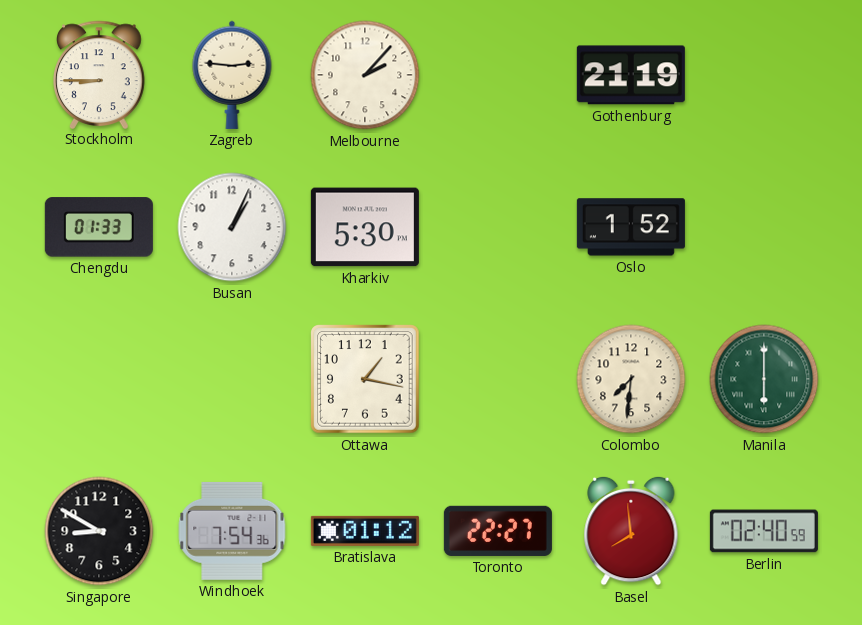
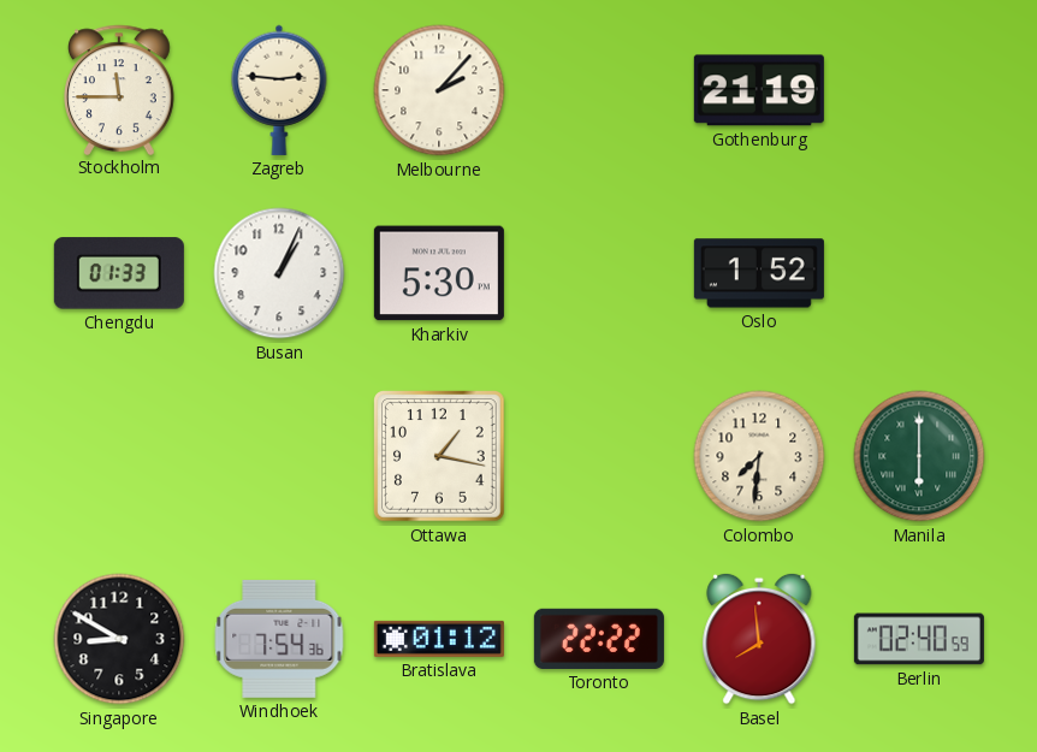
Stockholm: 8:45 -> 11:45
Toronto: 22:27 -> 22:22
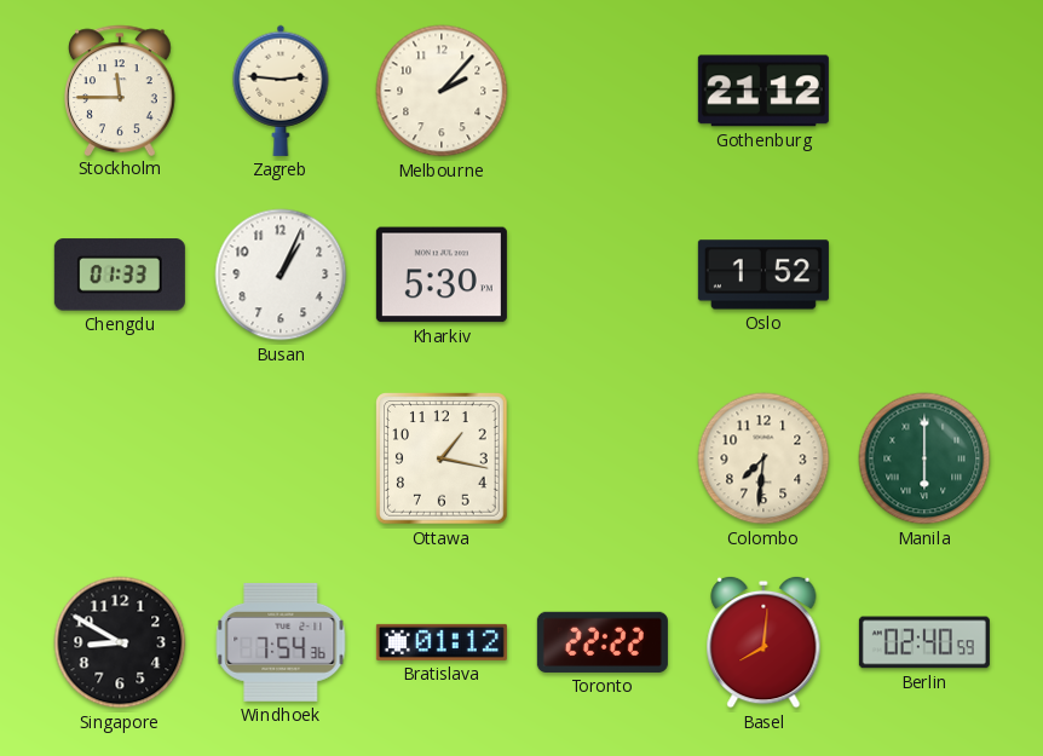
Gothenburg: 21:19 -> 21:12
Basel: 7:59 -> 8:01
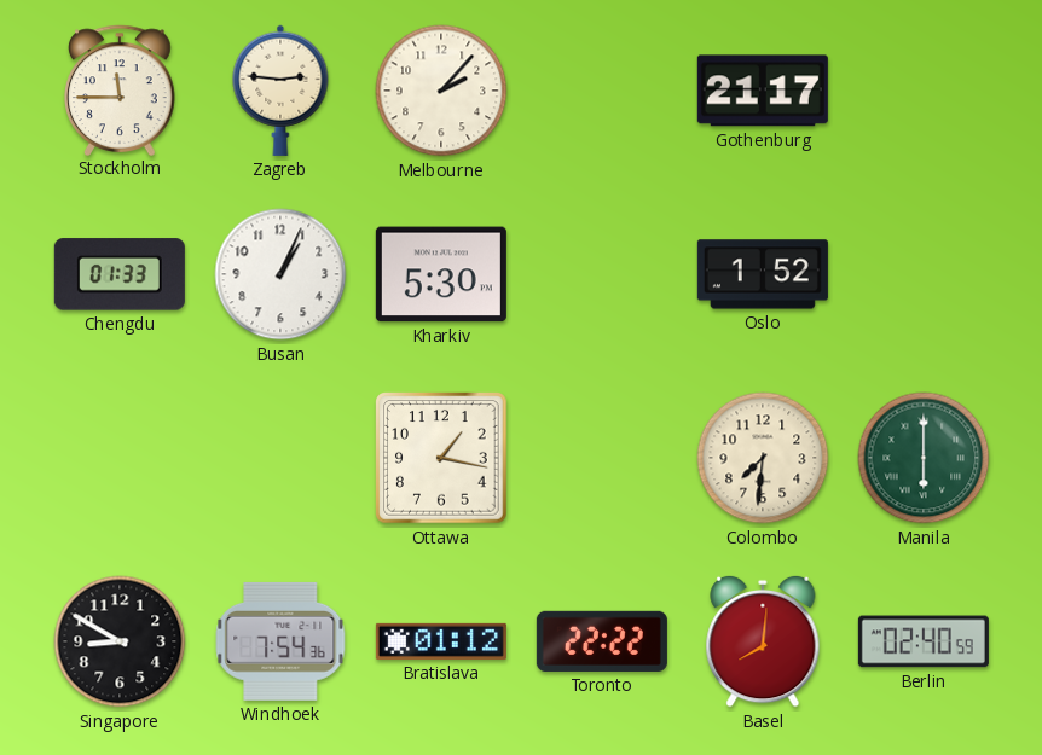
Gothenburg: 21:12 -> 21:17
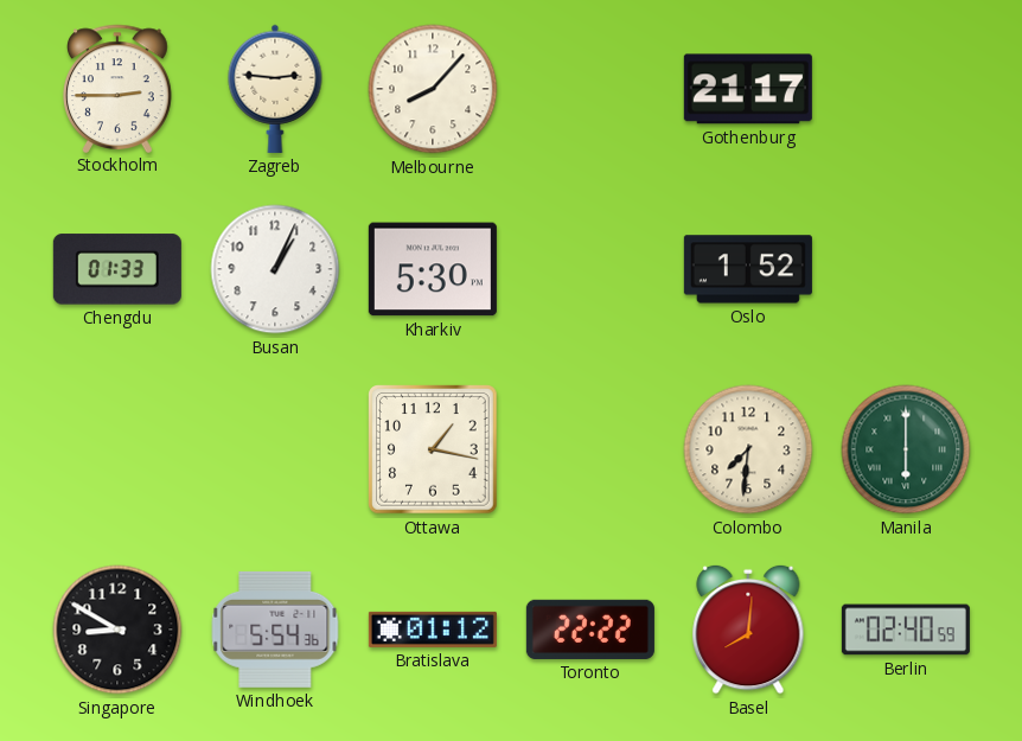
Stockholm: 11:45 -> 2:45
Melbourne: 2:07 -> 8:07
Windhoek: 7:54 -> 5:54
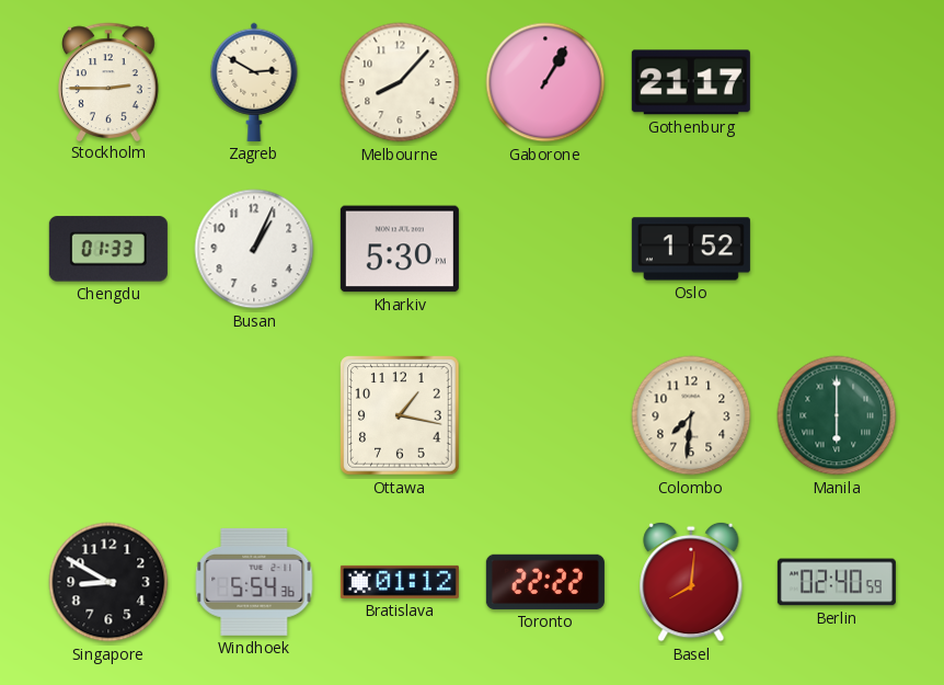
Zagreb: 2:46 -> 2:50
Gaborone: none -> 1:05
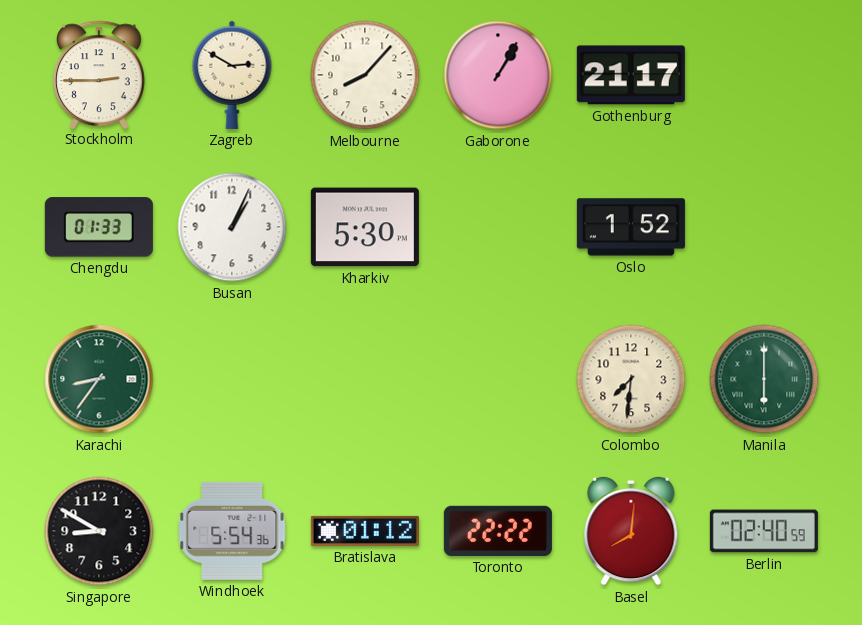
Karachi: none -> 8:36
Ottawa: 1:17 -> none
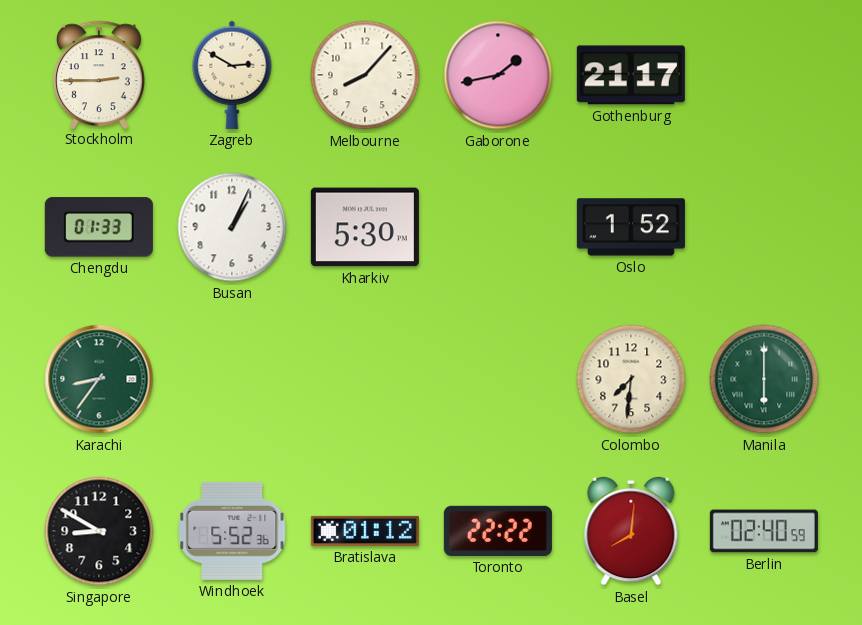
Gaborone: 1:05 -> 1:43
Windhoek: 5:54 -> 5:52
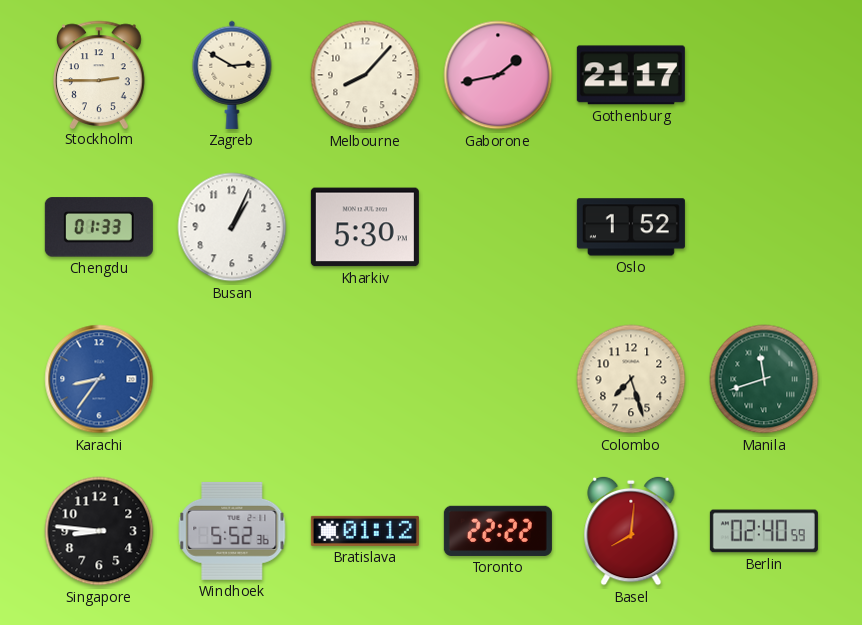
Karachi dial: green -> blue
Colombo: 7:31 -> 7:27
Manila: 6:00 -> 11:42
Singapore: 8:50 -> 8:46
